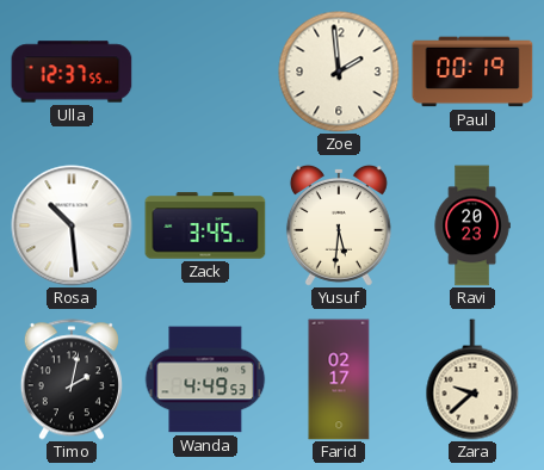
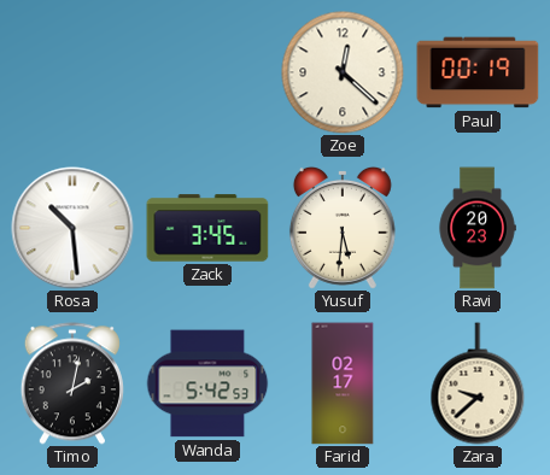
Ulla: 12:37 -> none
Zoe: 1:59 -> 12:22
Wanda: 4:49 -> 5:42
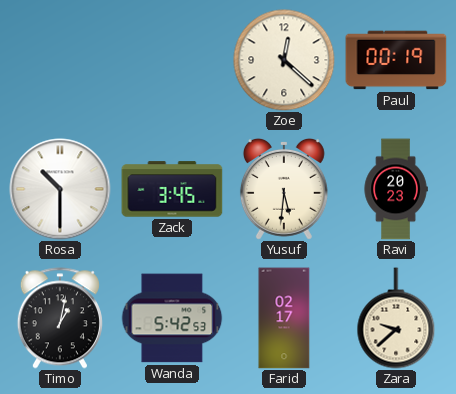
Rosa: 10:29 -> 10:30
Timo: 2:02 -> 1:02
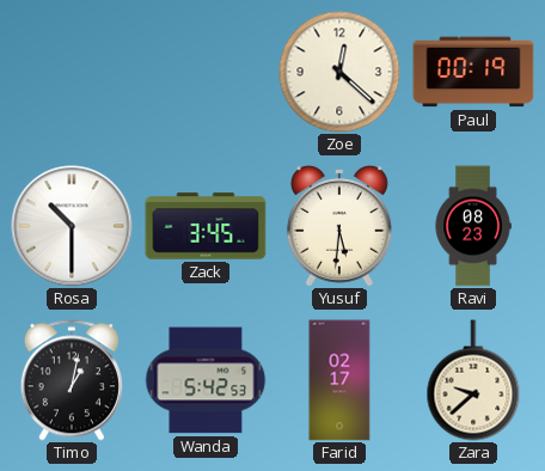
Ravi: 20:23 -> 08:23
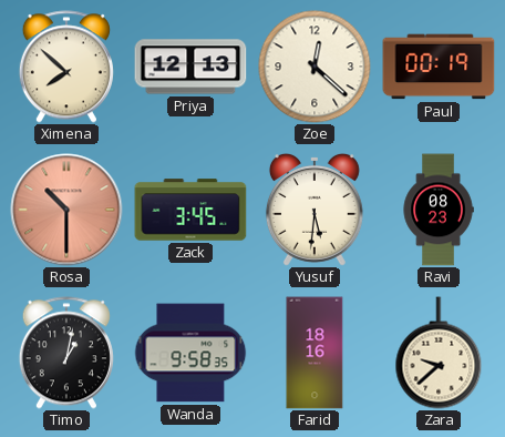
Ximena: none -> 7:52
Priya: none -> 12:13
Rosa dial: white -> salmon
Wanda: 5:42 -> 9:58
Farid: 02:17 -> 18:16
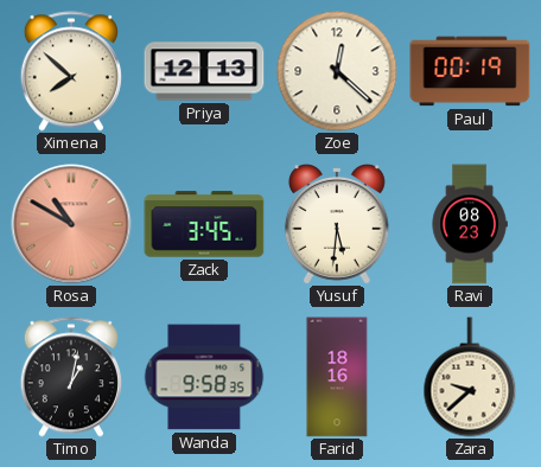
Rosa: 10:30 -> 10:50
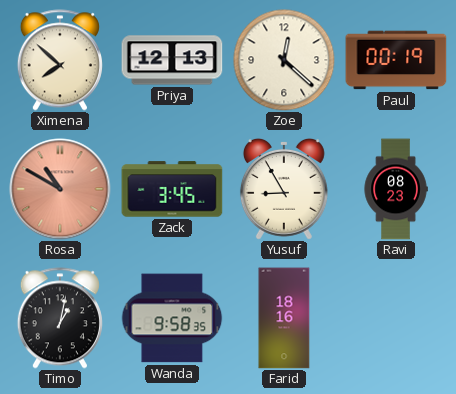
Yusuf: 5:31 -> 8:55
Zara: 9:38 -> none
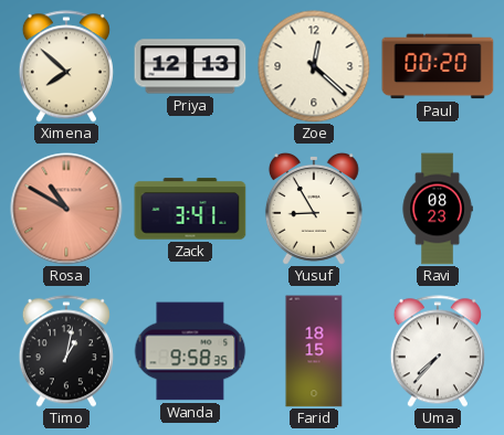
Paul: 00:19 -> 00:20
Zack: 3:45 -> 3:41
Farid: 18:16 -> 18:15
Uma: none -> 7:37
